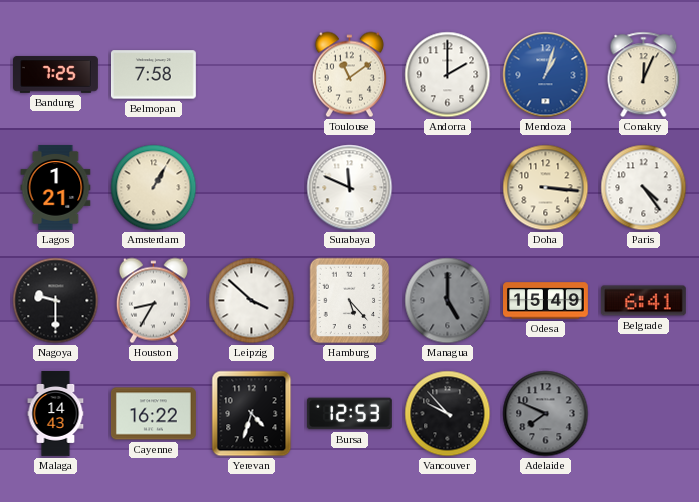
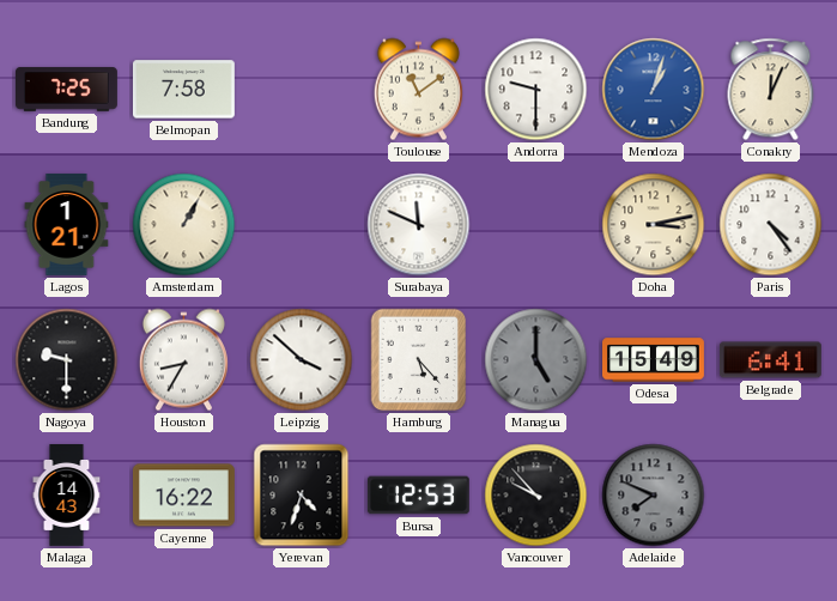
Andorra: 2:00 -> 9:30
Doha: 3:16 -> 3:13
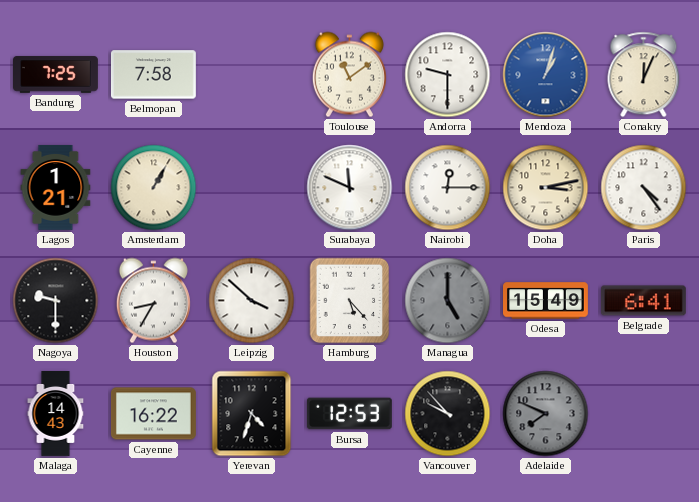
Nairobi: none -> 12:15
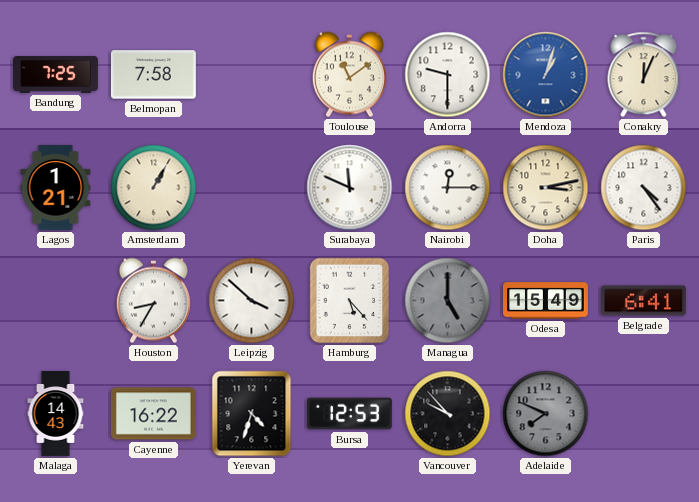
Nagoya: 9:30 -> none
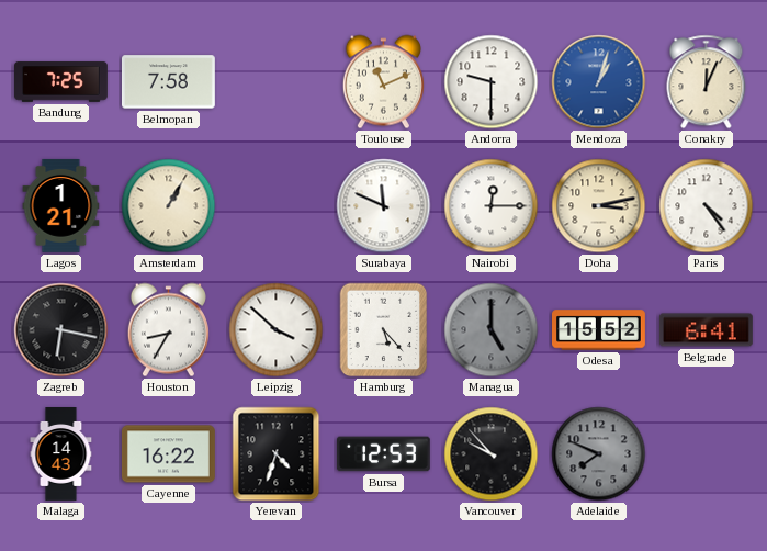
Toulouse: 11:09 -> 11:11
Zagreb: none -> 6:17
Odesa: 15:49 -> 15:52
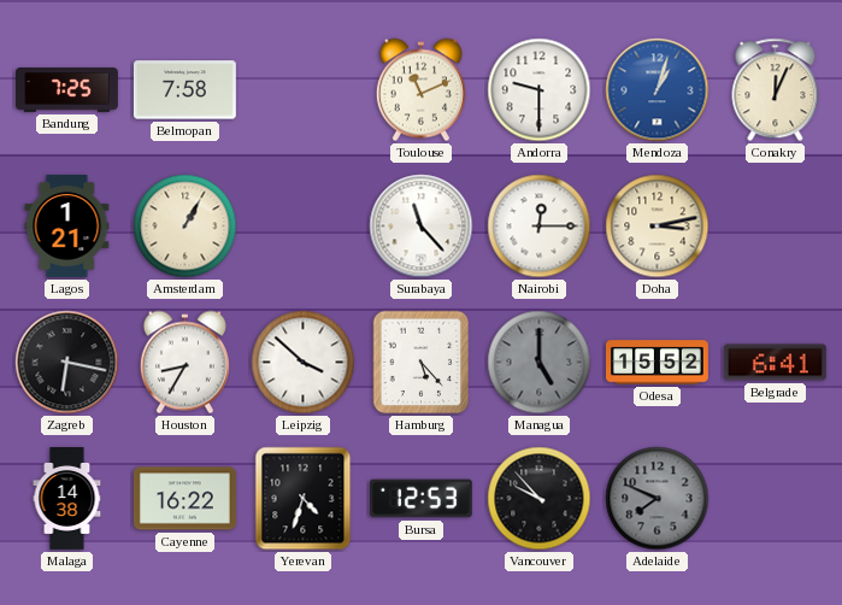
Surabaya: 11:49 -> 11:23
Paris: 4:24 -> none
Malaga: 14:43 -> 14:38
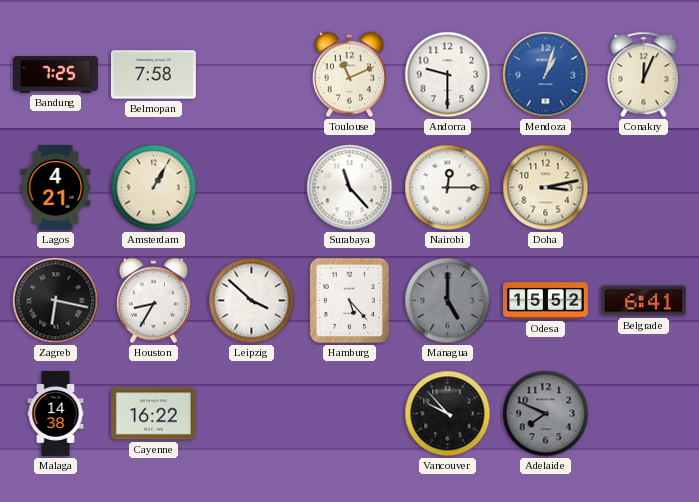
Lagos: 1:21 -> 4:21
Yerevan: 4:33 -> none
Bursa: 12:53 -> none
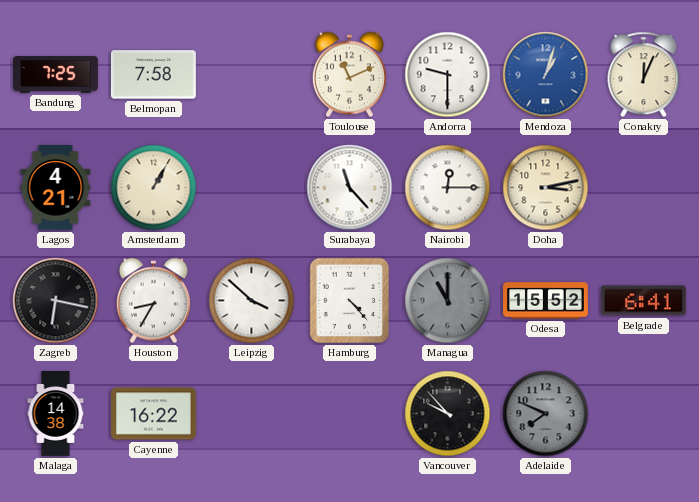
Hamburg: 5:23 -> 4:23
Managua: 5:00 -> 11:00
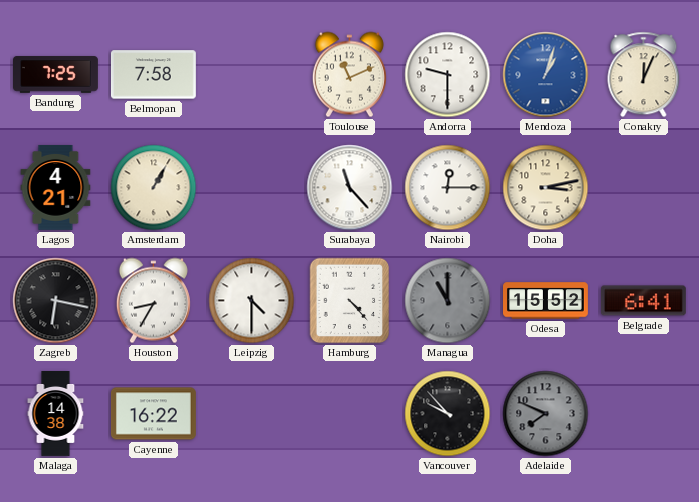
Leipzig: 3:52 -> 4:30
